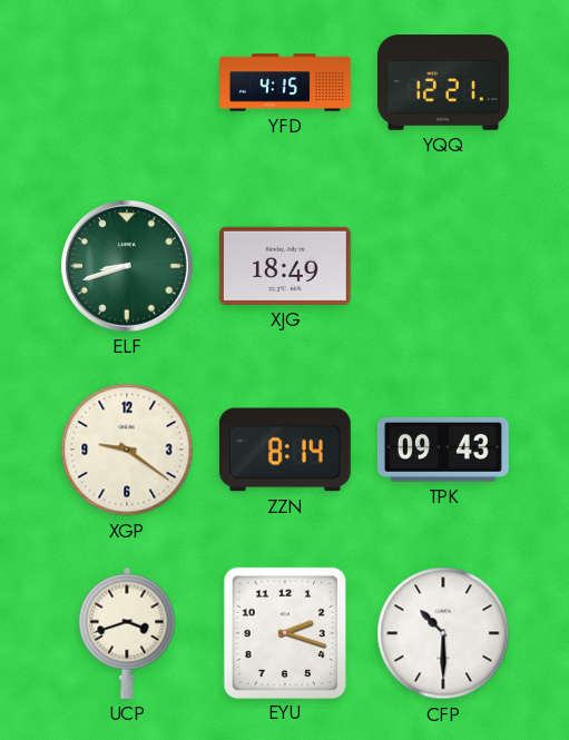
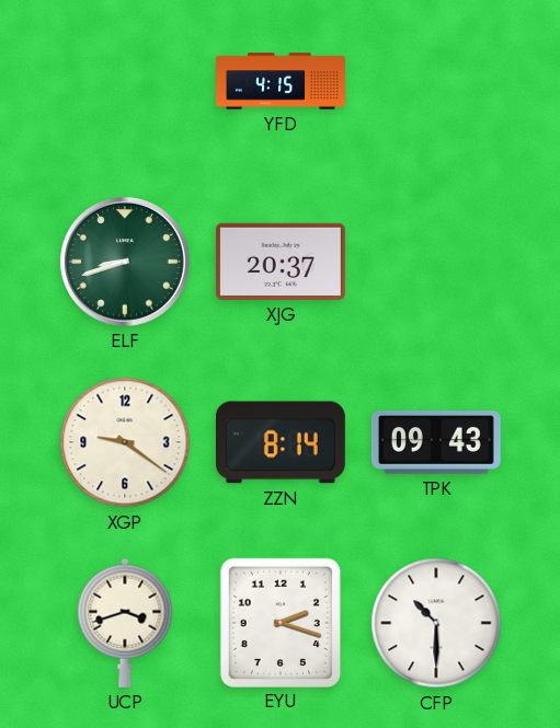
YQQ: 12:21 -> none
XJG: 18:49 -> 20:37
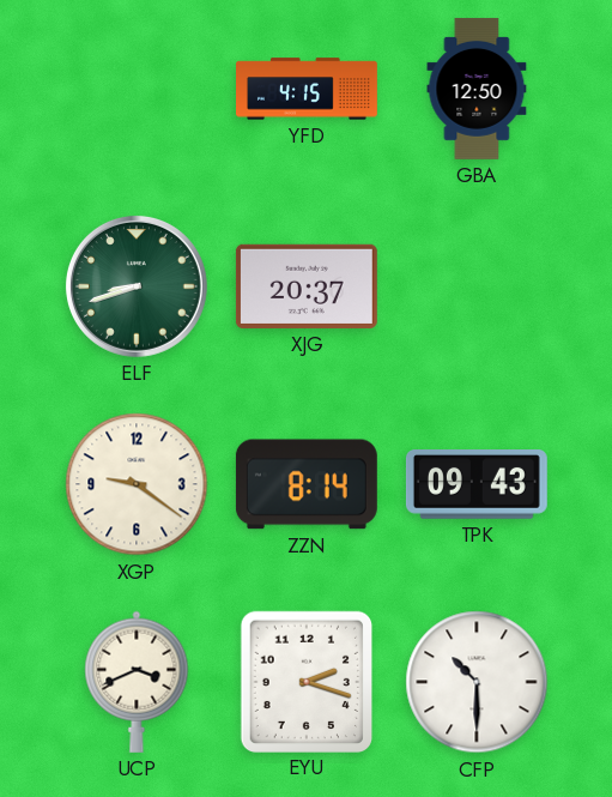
GBA: none -> 12:50
UCP: 3:42 -> 3:41
